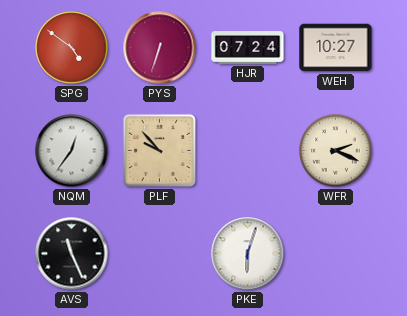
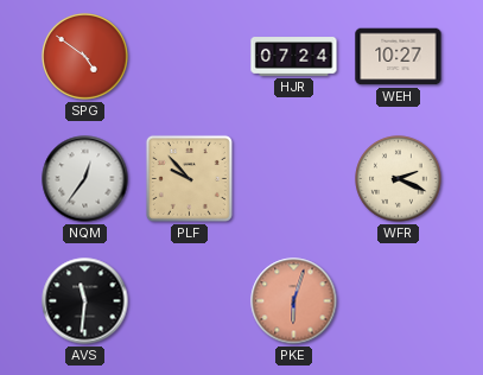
PYS: 6:33 -> none
AVS: 11:26 -> 11:31
PKE dial: white -> salmon
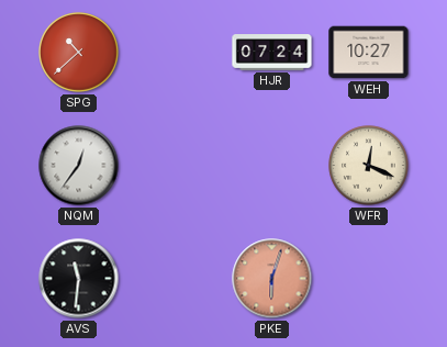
SPG: 4:51 -> 10:38
PLF: 9:53 -> none
WFR: 2:19 -> 12:19
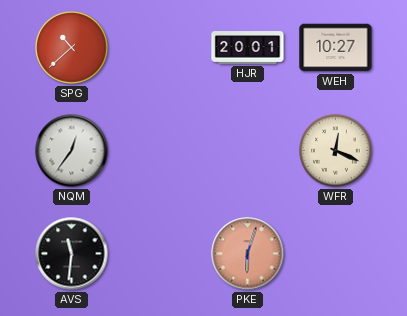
HJR: 07:24 -> 20:01
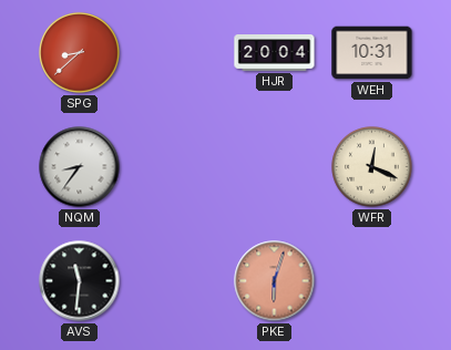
SPG: 10:38 -> 8:38
HJR: 20:01 -> 20:04
WEH: 10:27 -> 10:31
NQM: 12:36 -> 8:36
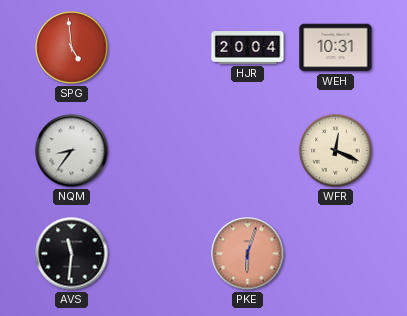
SPG: 8:38 -> 4:59
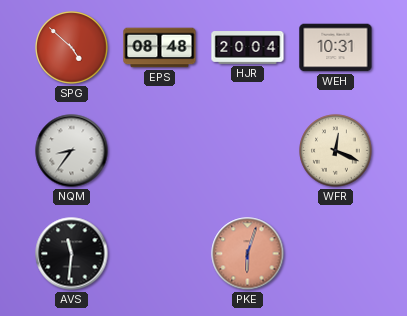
SPG: 4:59 -> 4:52
EPS: none -> 08:48
